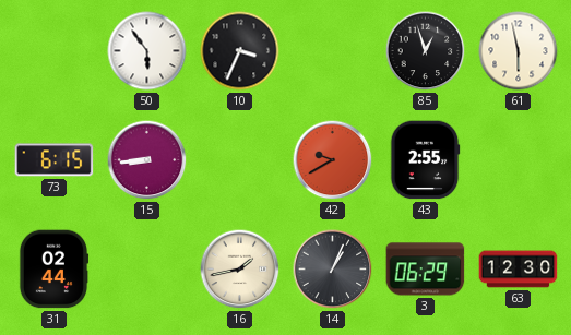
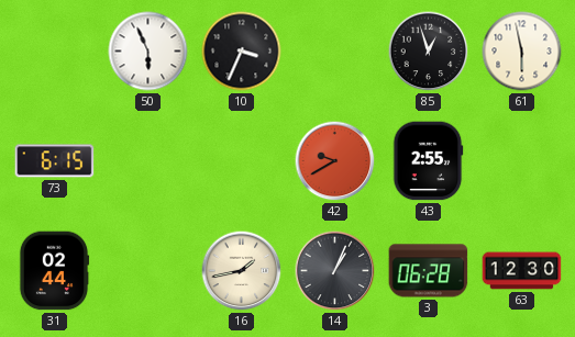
50: 5:54 -> 5:56
15: 8:44 -> none
3: 06:29 -> 06:28
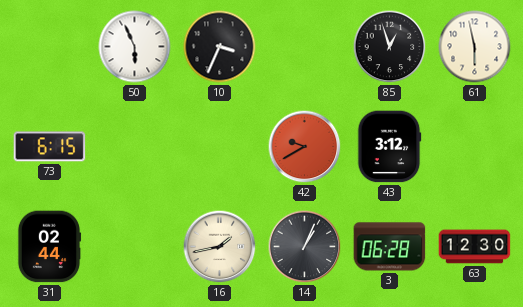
43: 2:55 -> 3:12
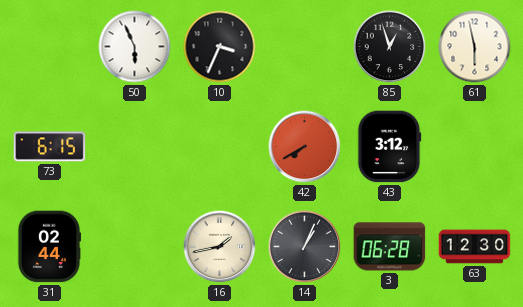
42: 9:40 -> 7:40
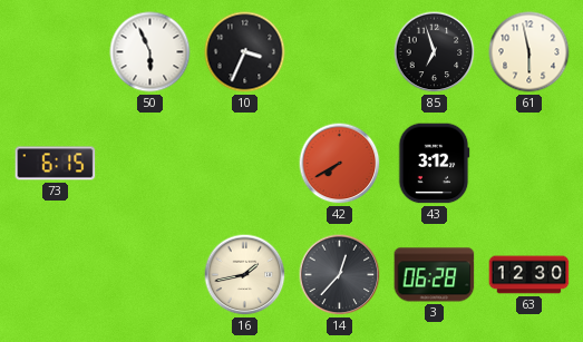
85: 12:57 -> 6:57
31: 02:44 -> none
14: 1:04 -> 12:37
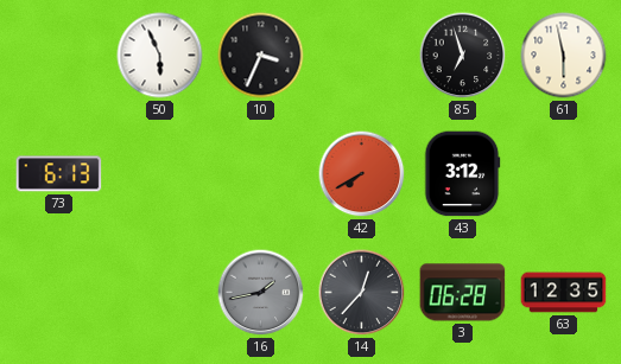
73: 6:15 -> 6:13
16 dial: cream -> grey
63: 12:30 -> 12:35
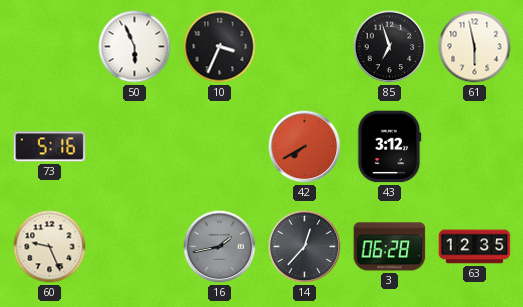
73: 6:13 -> 5:16
60: none -> 9:26
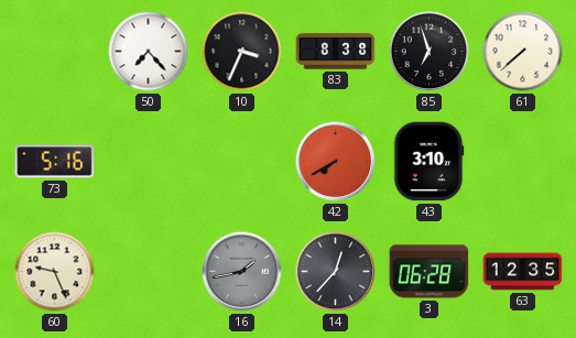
50: 5:56 -> 7:23
83: none -> 8:38
61: 5:58 -> 7:38
43: 3:12 -> 3:10
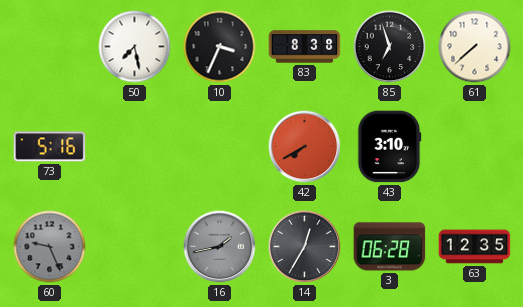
50: 7:23 -> 7:28
60 dial: cream -> grey
14: 12:37 -> 12:35
